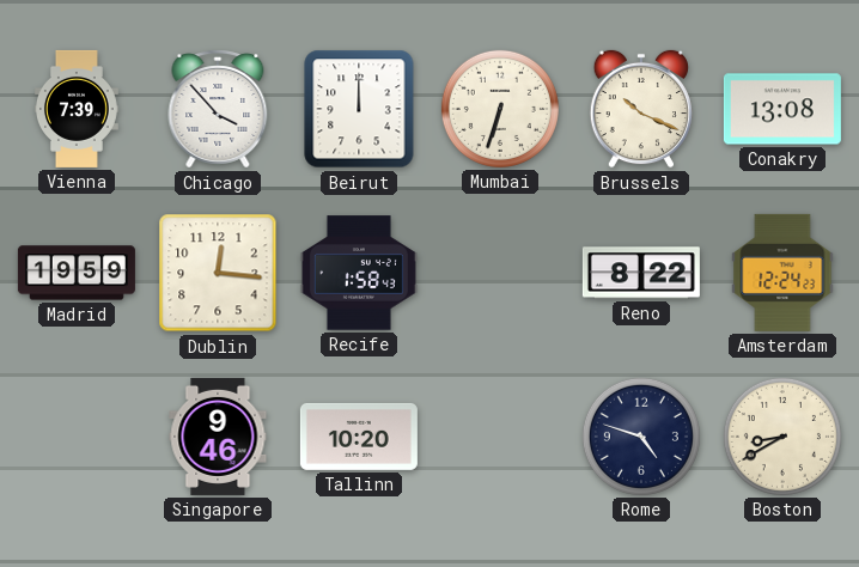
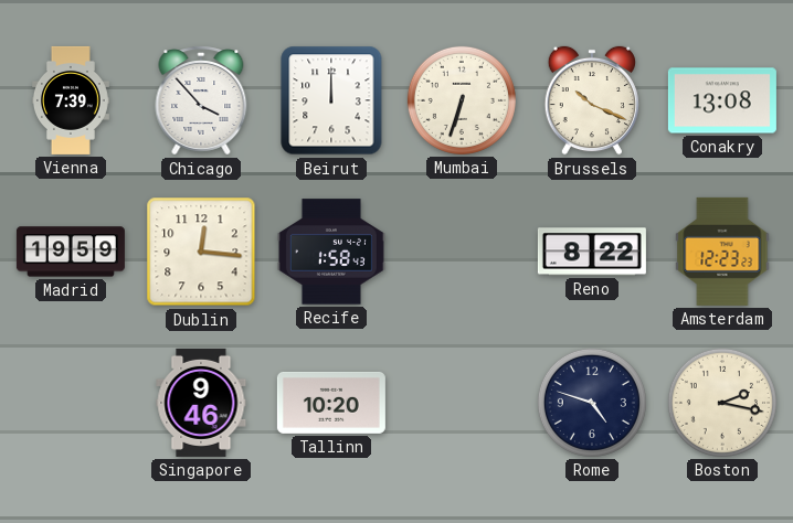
Amsterdam: 12:24 -> 12:23
Boston: 8:40 -> 2:17
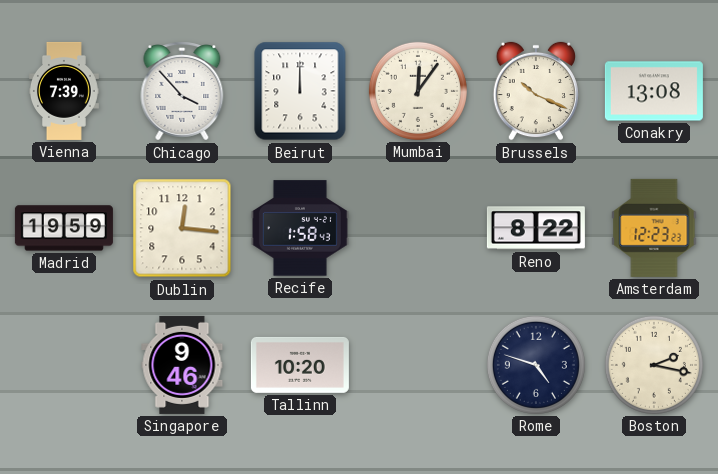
Mumbai: 6:33 -> 12:06
